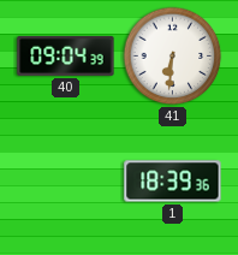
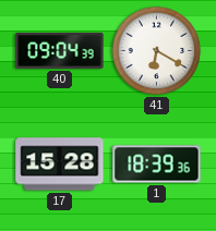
41: 6:31 -> 6:20
17: none -> 15:28
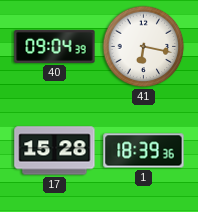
41: 6:20 -> 6:17
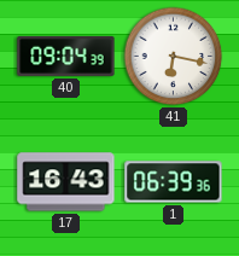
17: 15:28 -> 16:43
1: 18:39 -> 06:39
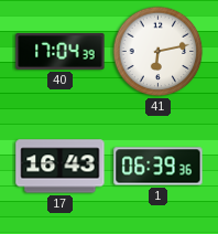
40: 09:04 -> 17:04
41: 6:17 -> 6:13
